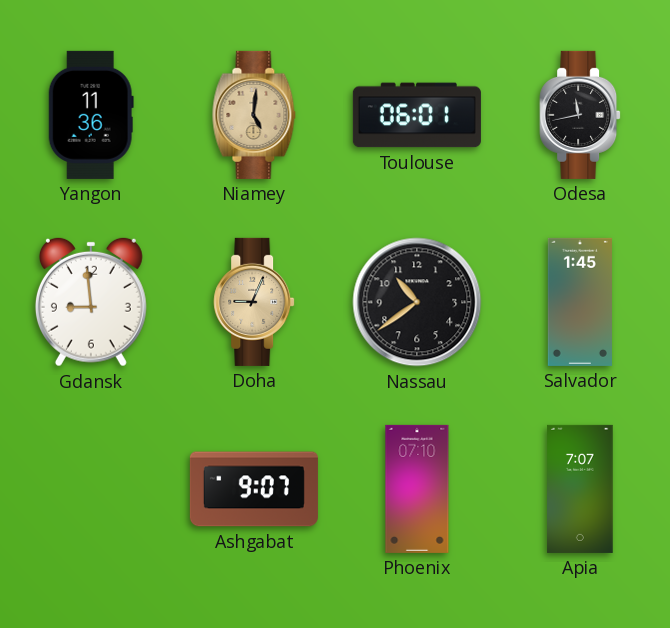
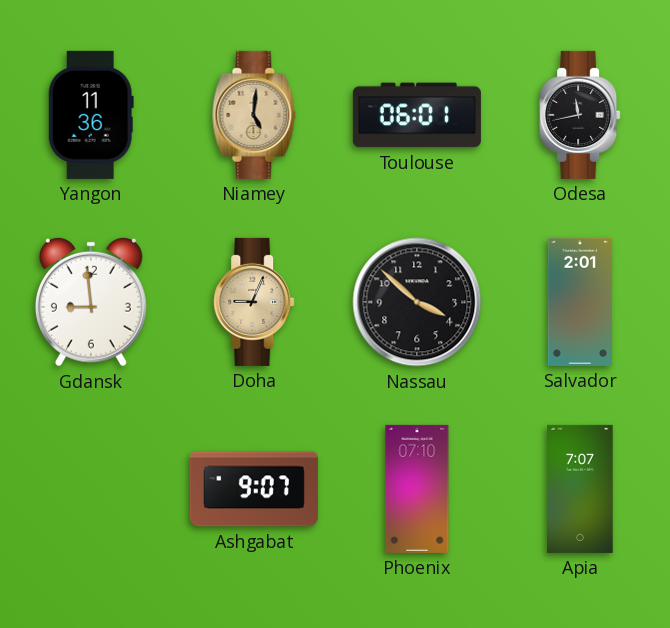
Nassau: 10:39 -> 3:52
Salvador: 1:45 -> 2:01
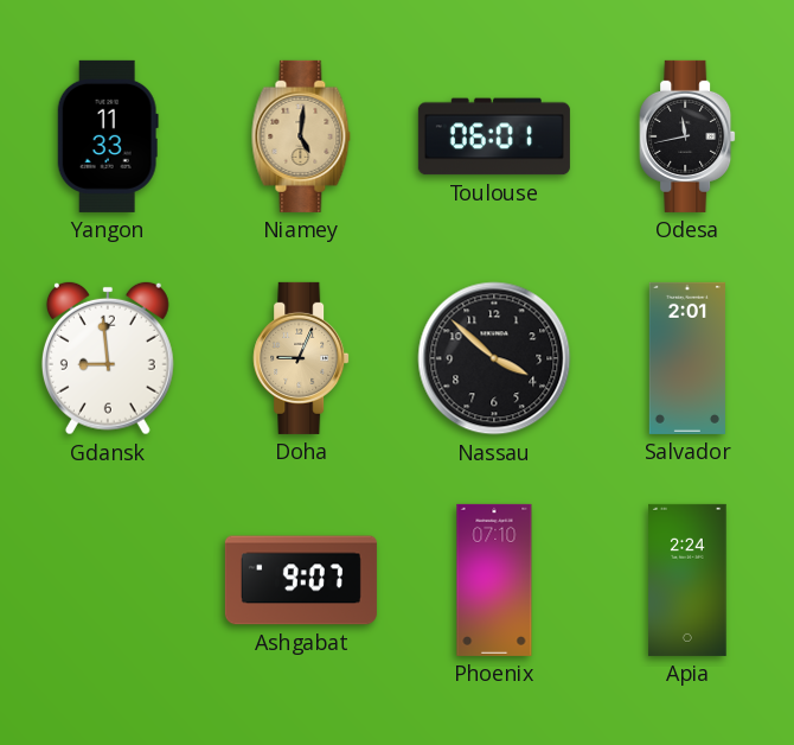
Yangon: 11:36 -> 11:33
Apia: 7:07 -> 2:24
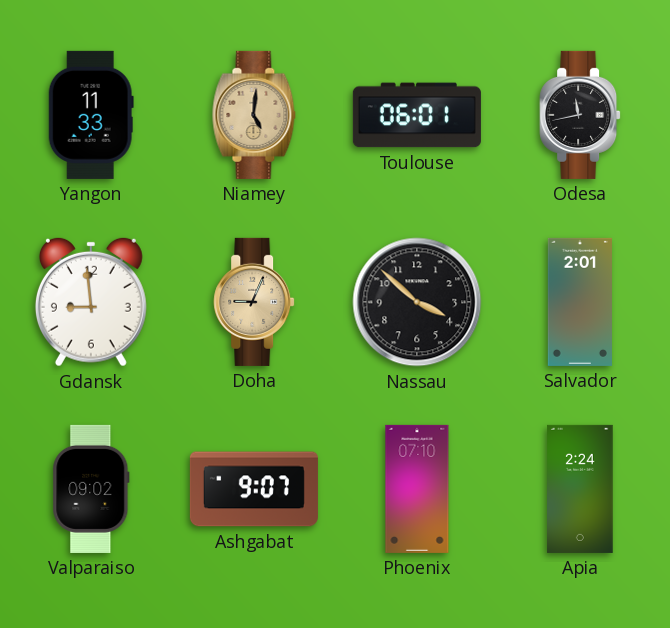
Valparaiso: none -> 09:02
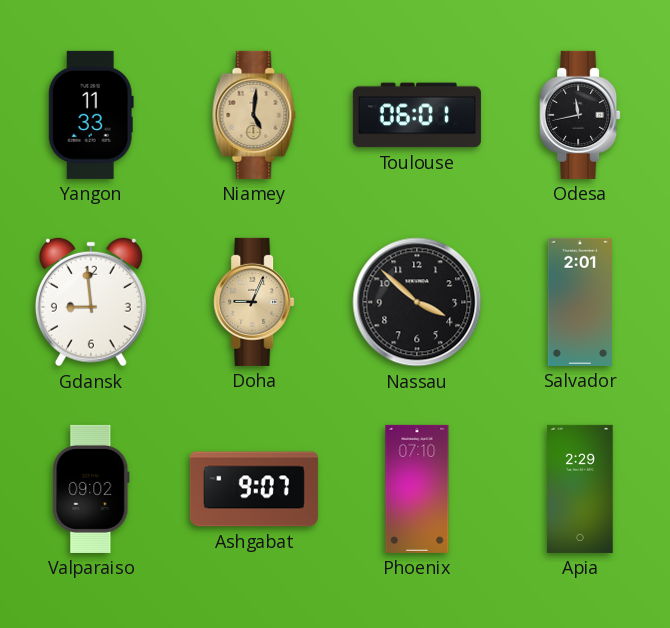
Apia: 2:24 -> 2:29
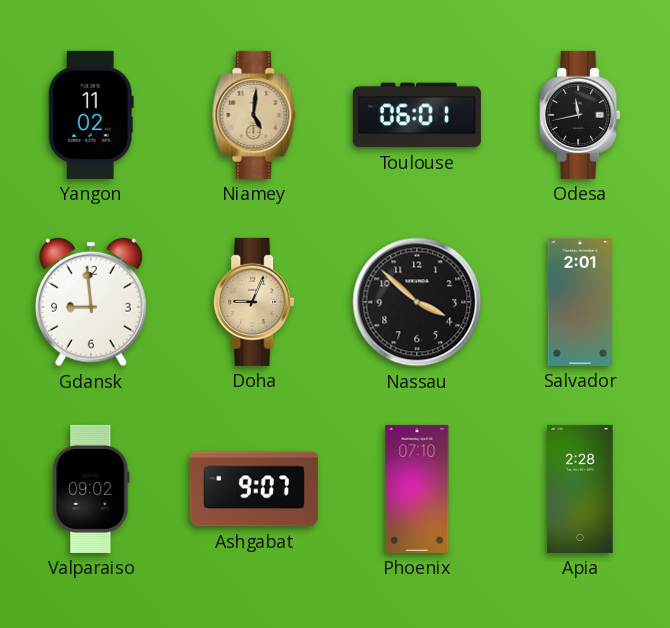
Yangon: 11:33 -> 11:02
Apia: 2:29 -> 2:28
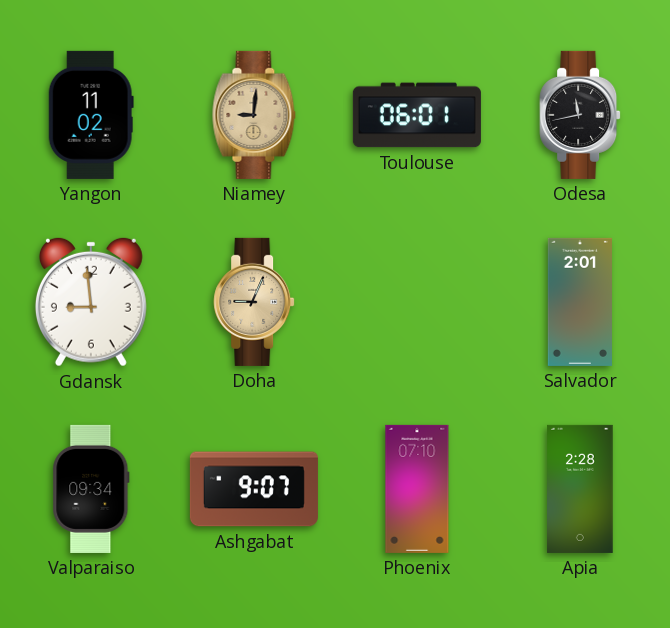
Niamey: 5:01 -> 9:01
Nassau: 3:52 -> none
Valparaiso: 09:02 -> 09:34
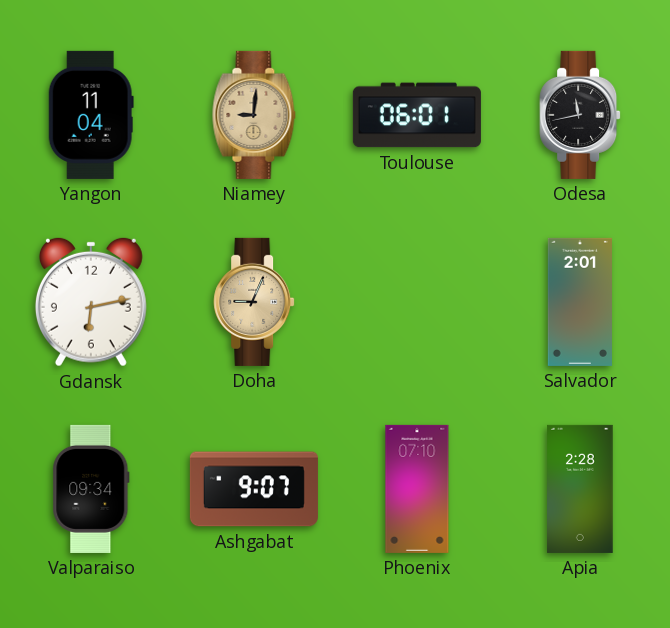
Yangon: 11:02 -> 11:04
Gdansk: 8:59 -> 6:13
